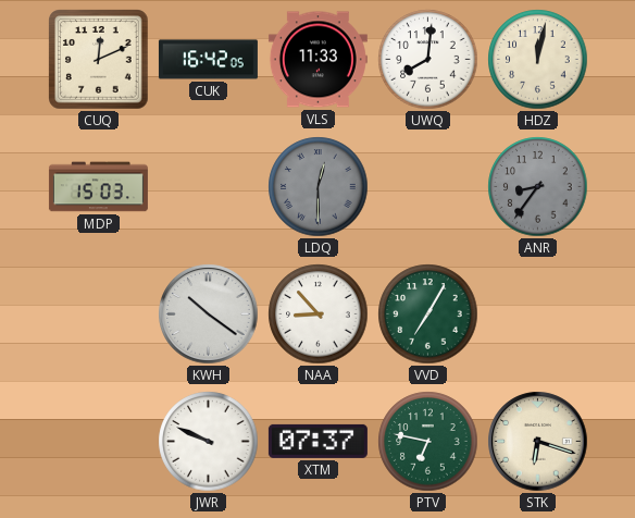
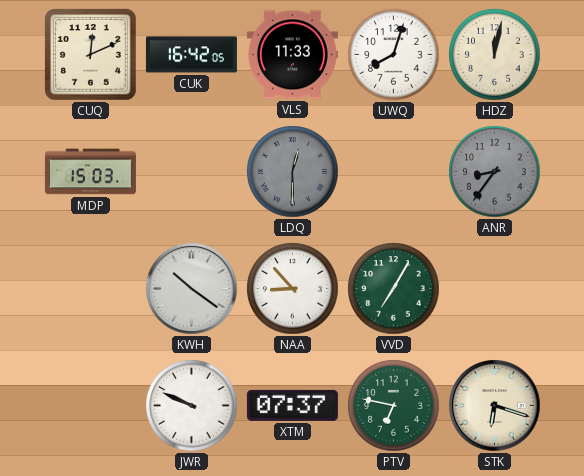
UWQ: 8:01 -> 8:03
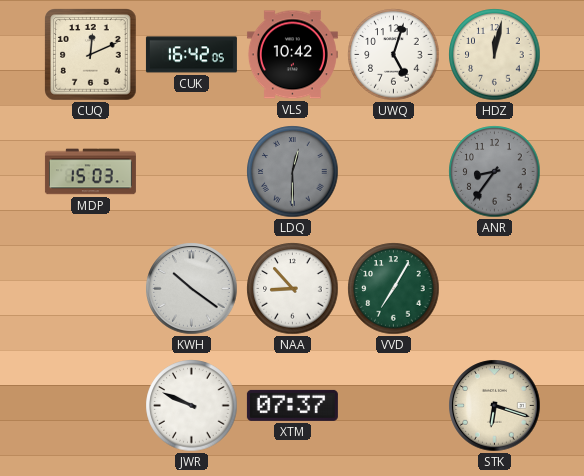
VLS: 11:33 -> 10:42
UWQ: 8:03 -> 5:03
PTV: 6:47 -> none
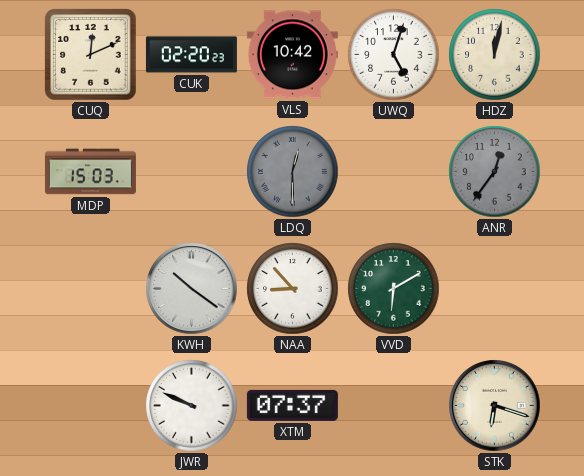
CUK: 16:42 -> 02:20
ANR: 8:36 -> 12:36
VVD: 7:05 -> 6:10
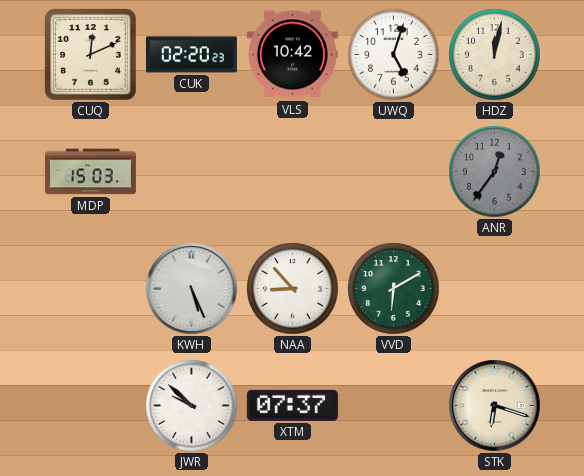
LDQ: 12:30 -> none
KWH: 10:21 -> 5:26
JWR: 9:49 -> 9:52
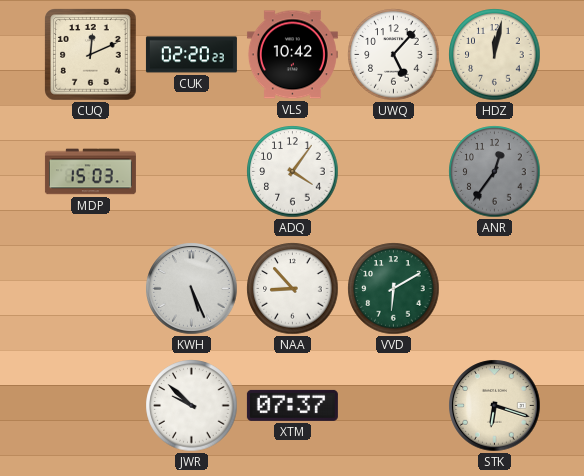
UWQ: 5:03 -> 5:07
ADQ: none -> 4:06
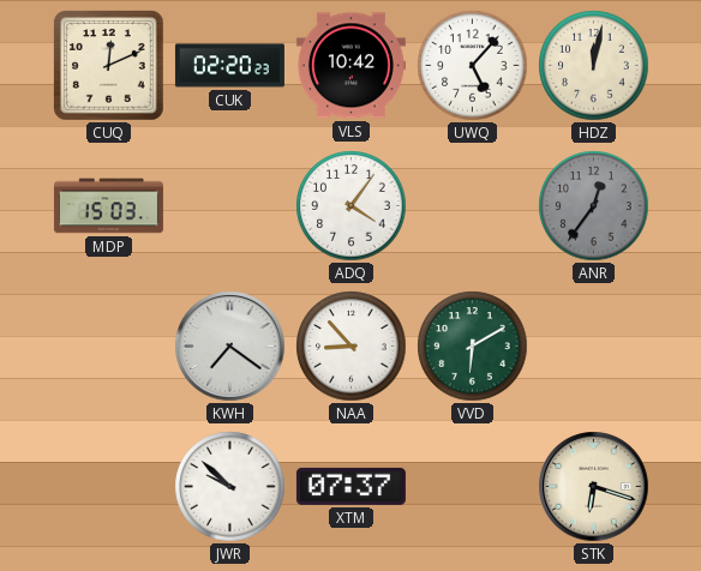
KWH: 5:26 -> 7:21
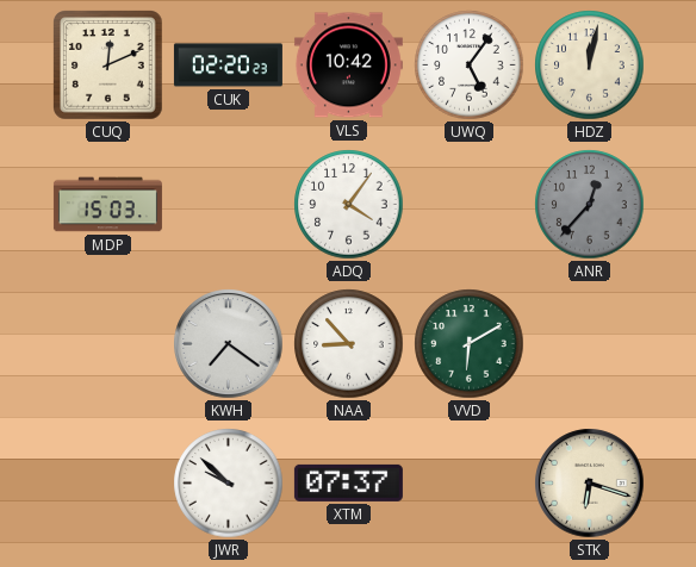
UWQ: 5:07 -> 5:06
ANR: 12:36 -> 12:37
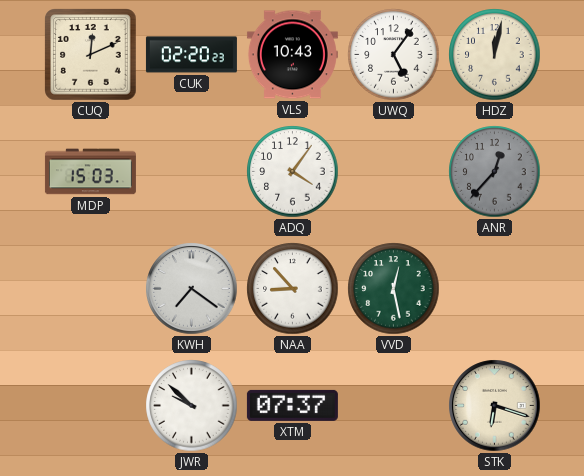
VLS: 10:42 -> 10:43
VVD: 6:10 -> 12:28
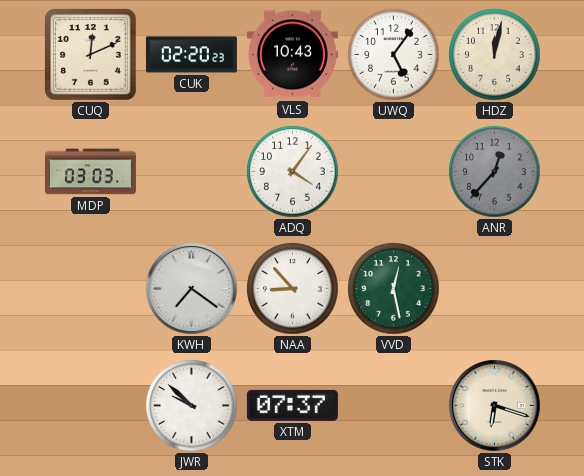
MDP: 15:03 -> 03:03
